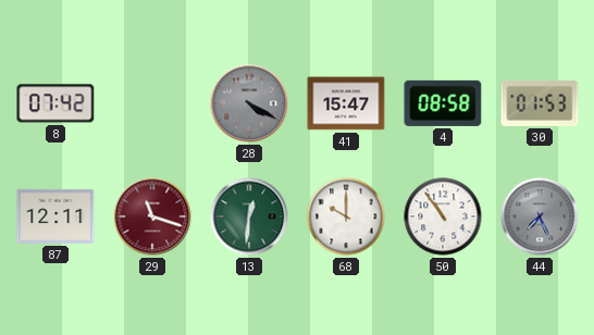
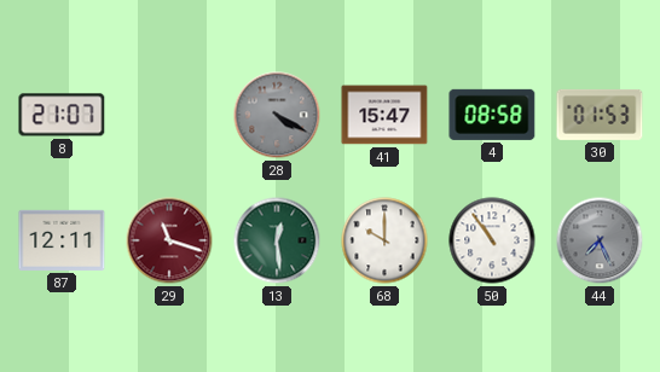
8: 07:42 -> 21:07
13: 12:31 -> 12:29
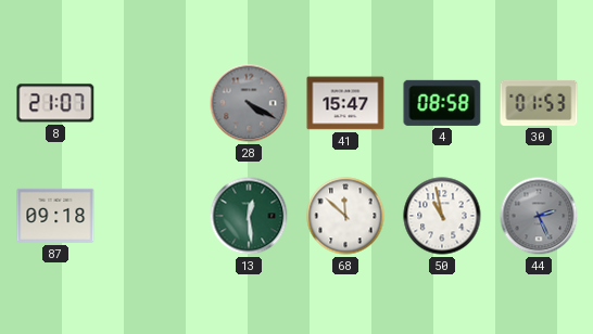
87: 12:11 -> 09:18
29: 11:18 -> none
68: 10:00 -> 11:52
50: 10:54 -> 10:58
44: 7:26 -> 2:26
